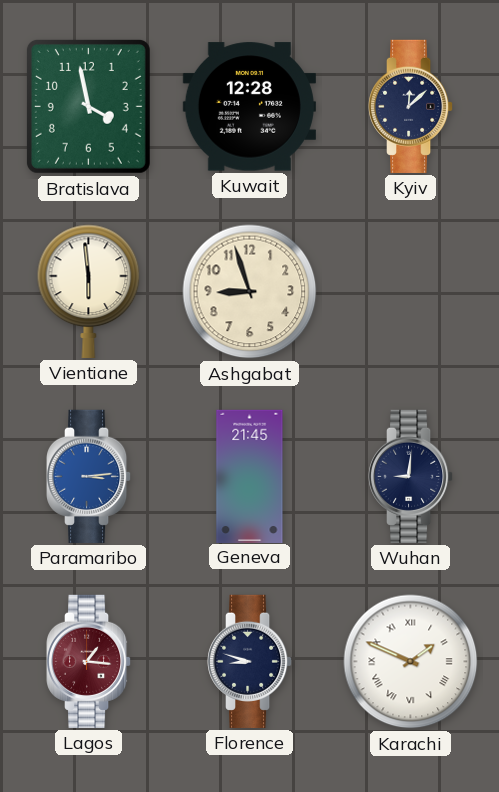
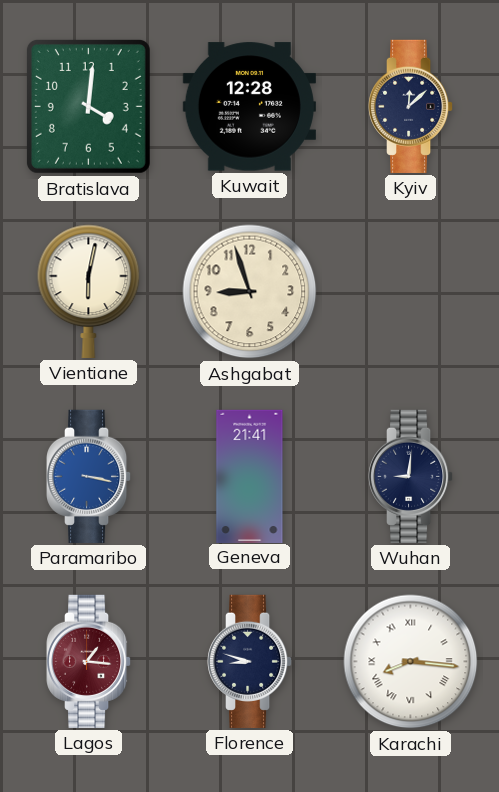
Bratislava: 3:58 -> 4:01
Vientiane: 5:59 -> 6:02
Paramaribo: 3:14 -> 3:17
Geneva: 21:45 -> 21:41
Karachi: 1:49 -> 8:16
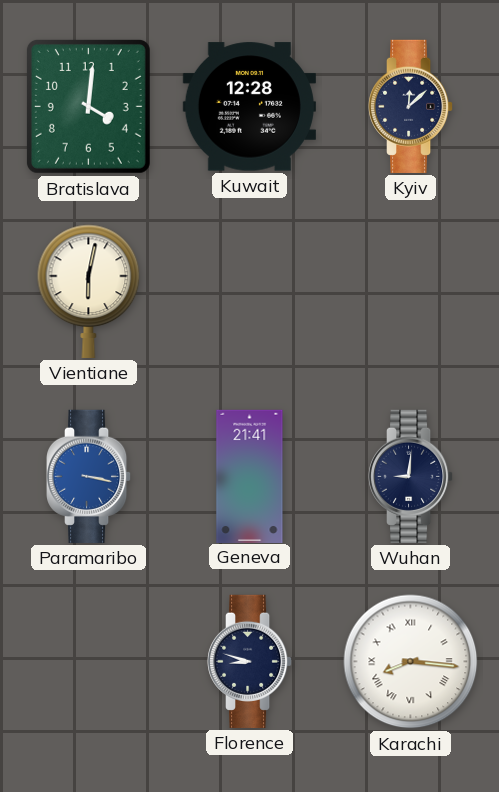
Ashgabat: 8:57 -> none
Lagos: 1:16 -> none
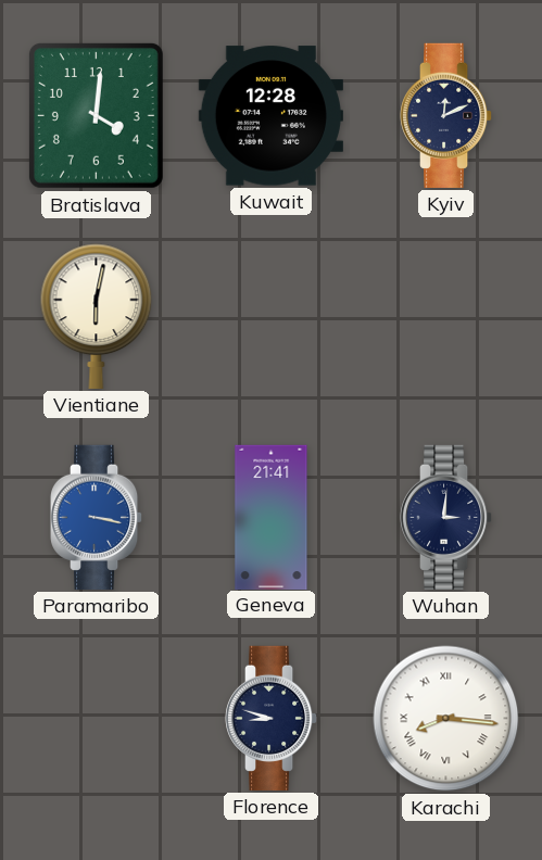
Kyiv: 12:08 -> 12:11
Wuhan: 9:01 -> 3:01
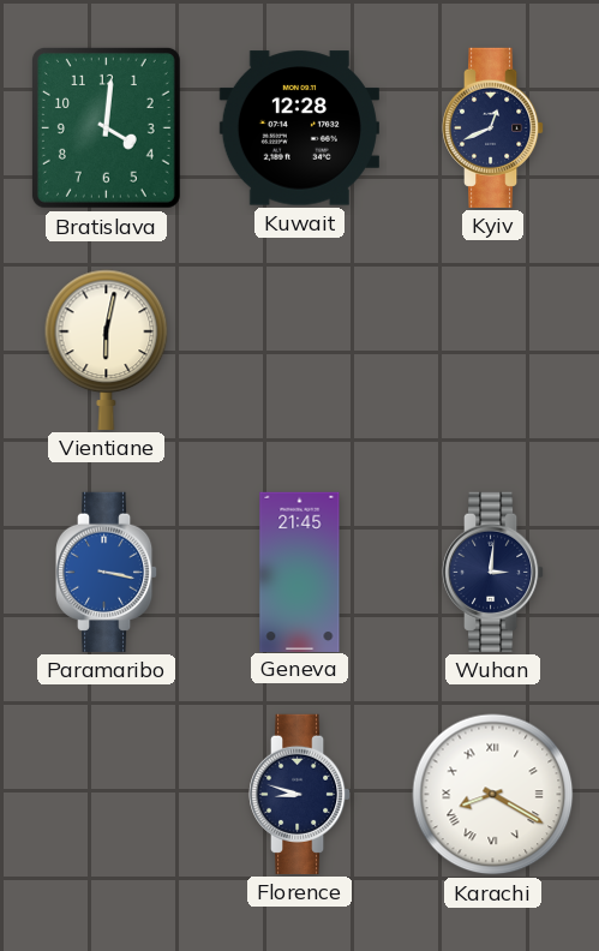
Kyiv: 12:11 -> 12:41
Geneva: 21:41 -> 21:45
Karachi: 8:16 -> 8:20
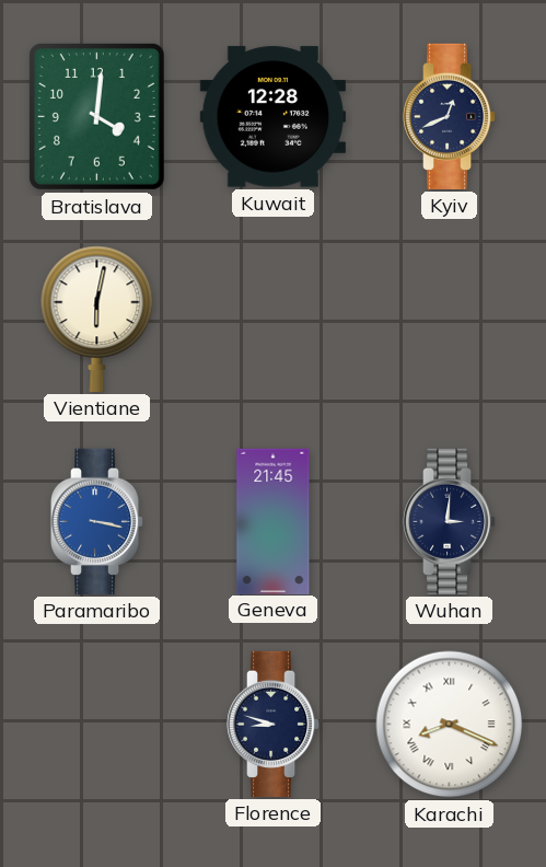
Karachi: 8:20 -> 8:19
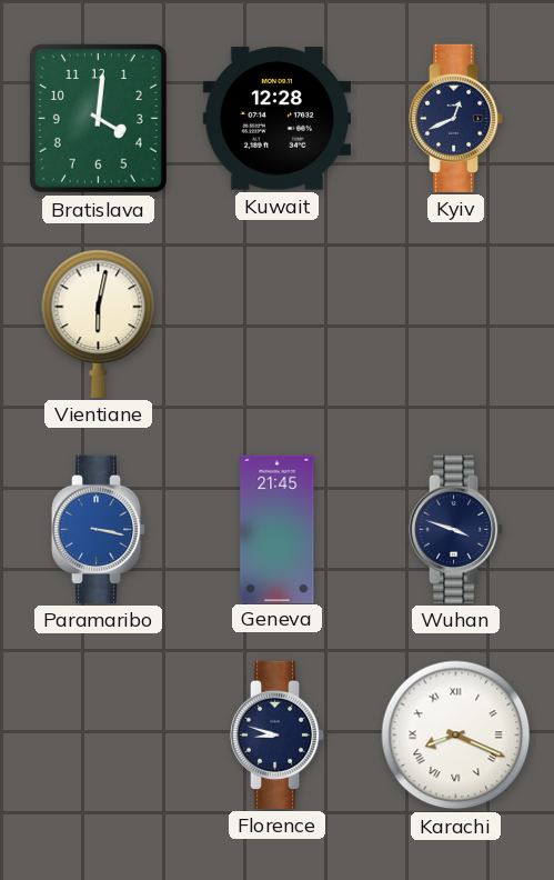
Wuhan: 3:01 -> 3:48
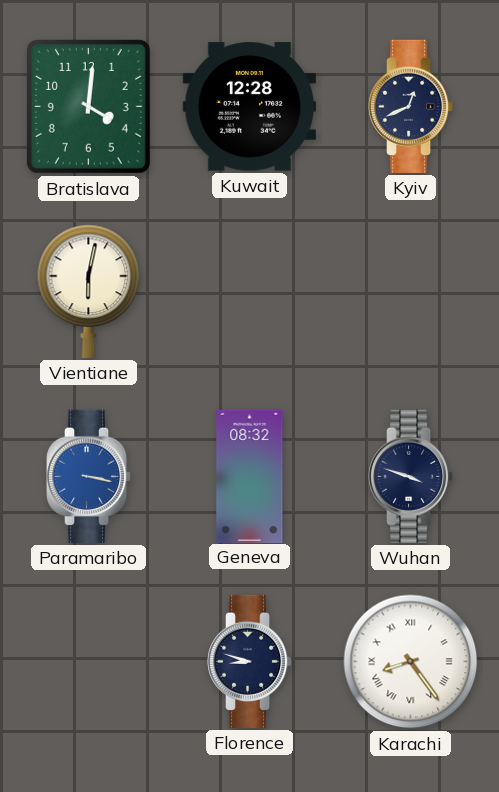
Geneva: 21:45 -> 08:32
Karachi: 8:19 -> 8:24
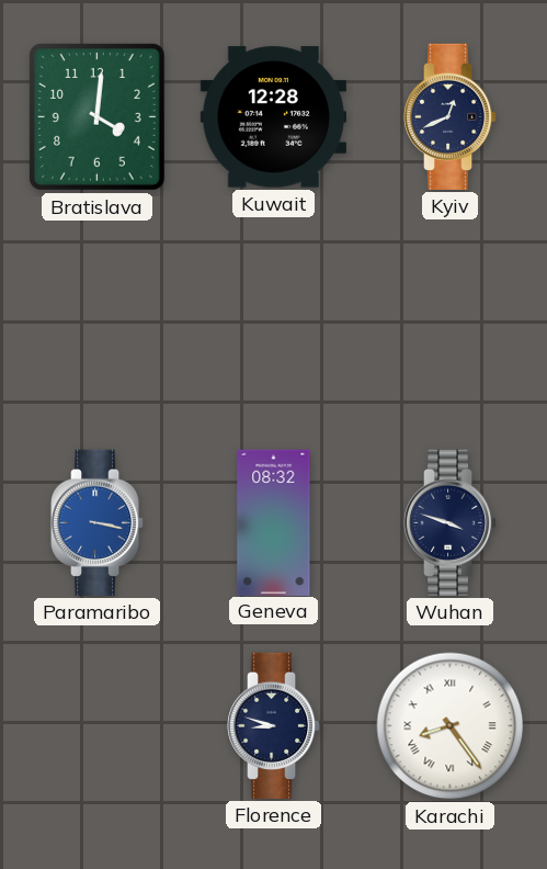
Vientiane: 6:02 -> none
